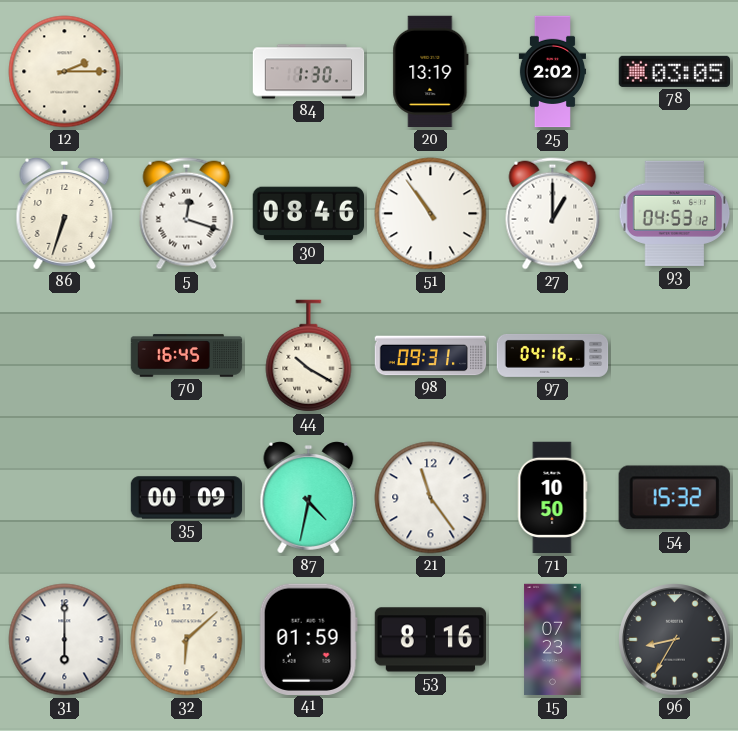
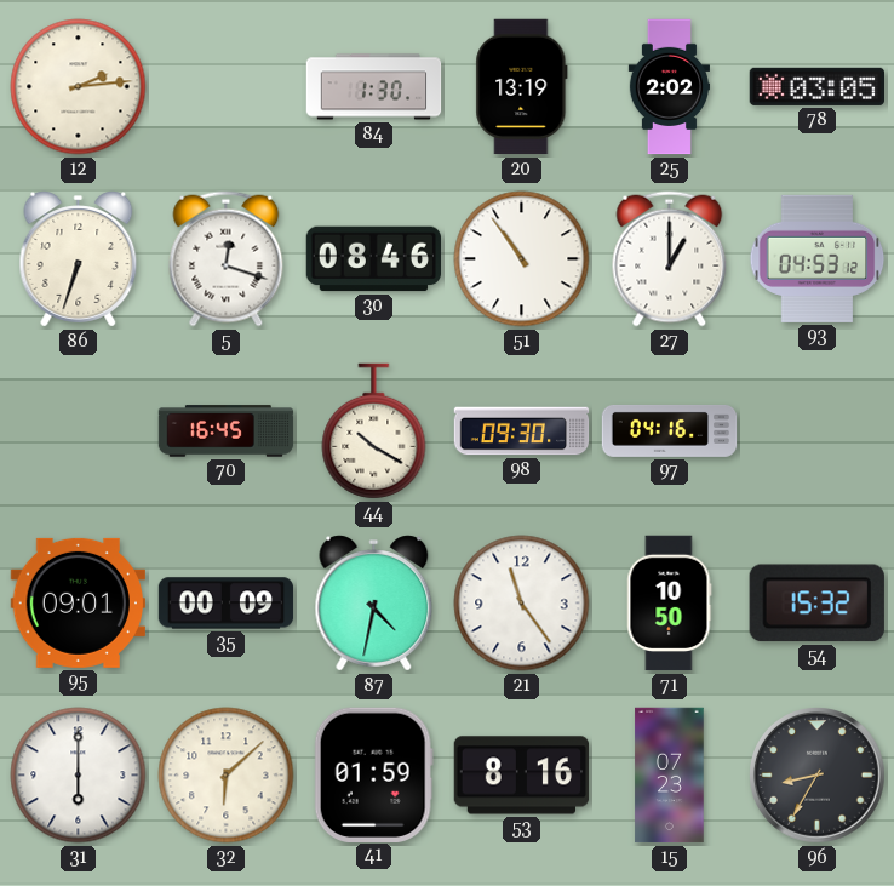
12: 2:15 -> 2:14
98: 09:31 -> 09:30
95: none -> 09:01
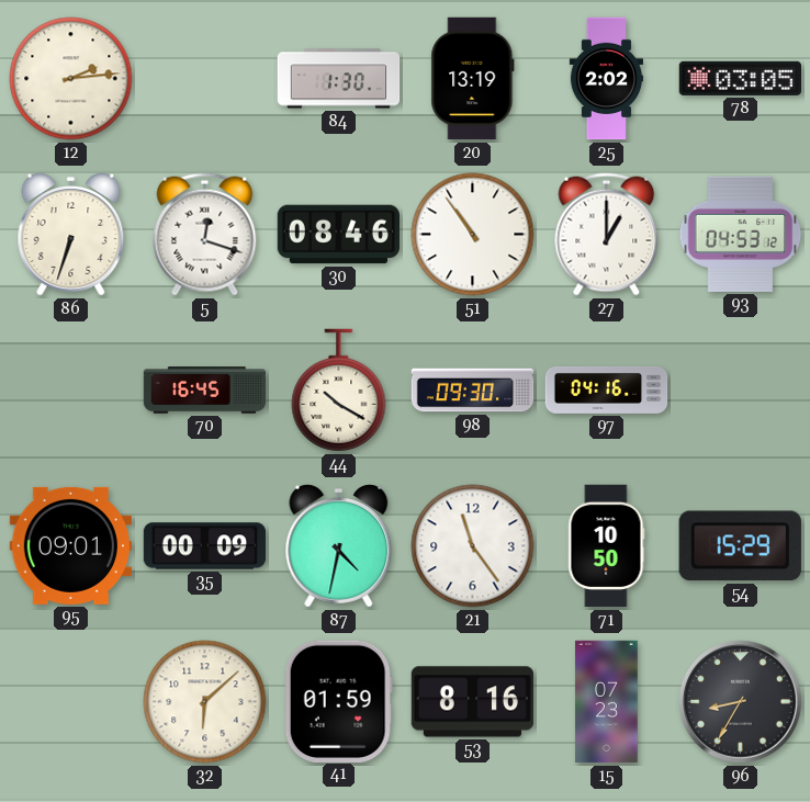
54: 15:32 -> 15:29
31: 6:00 -> none
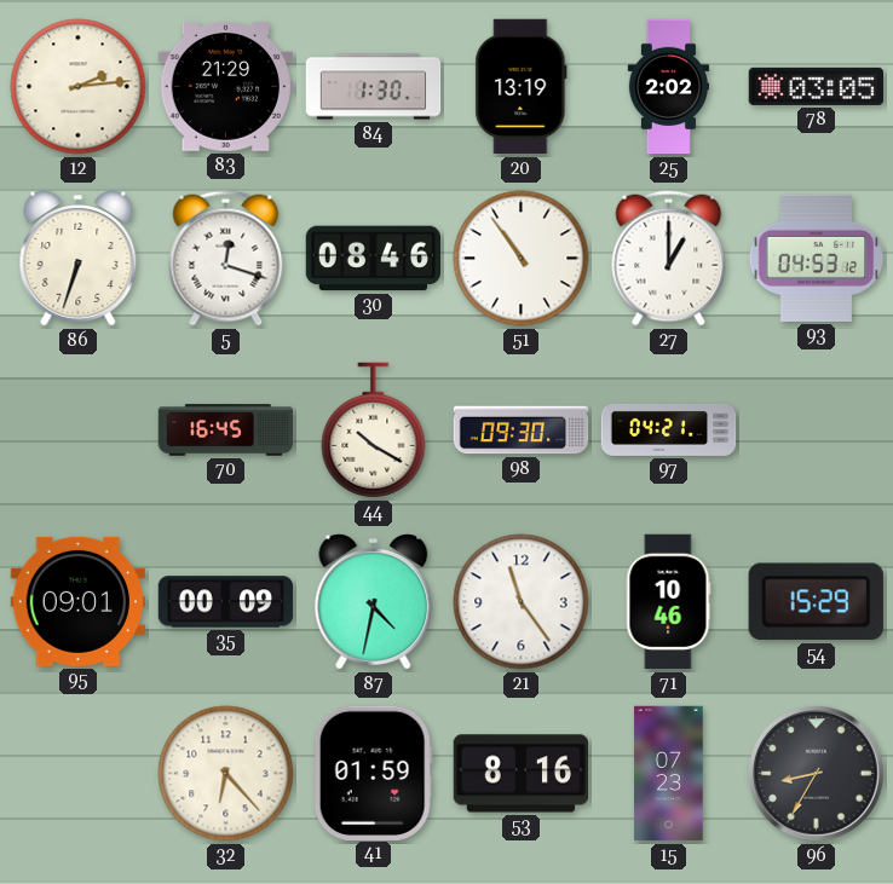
83: none -> 21:29
97: 04:16 -> 04:21
71: 10:50 -> 10:46
32: 6:08 -> 6:23
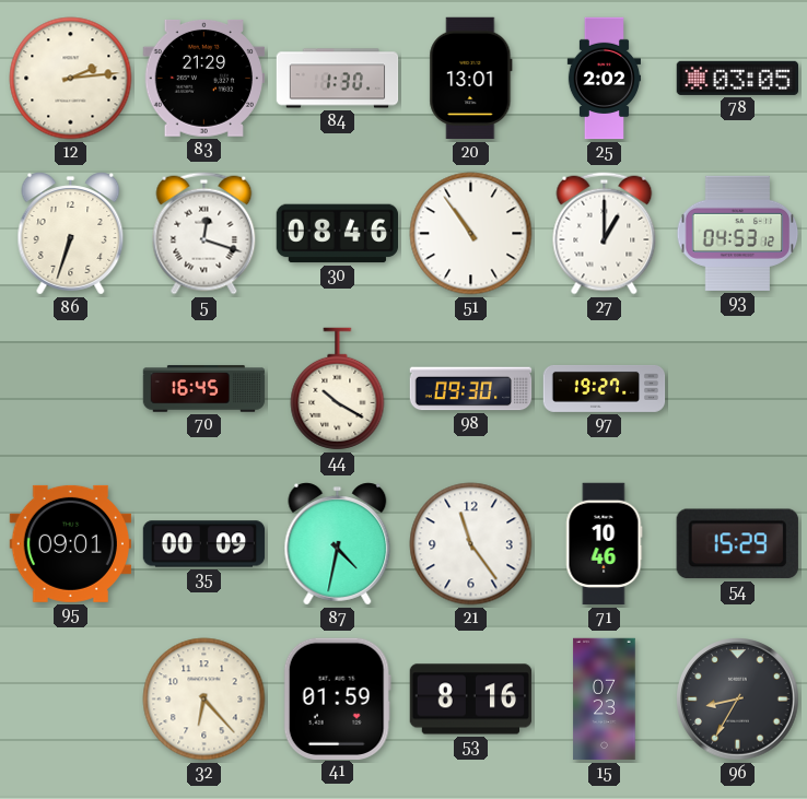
20: 13:19 -> 13:01
97: 04:21 -> 19:27
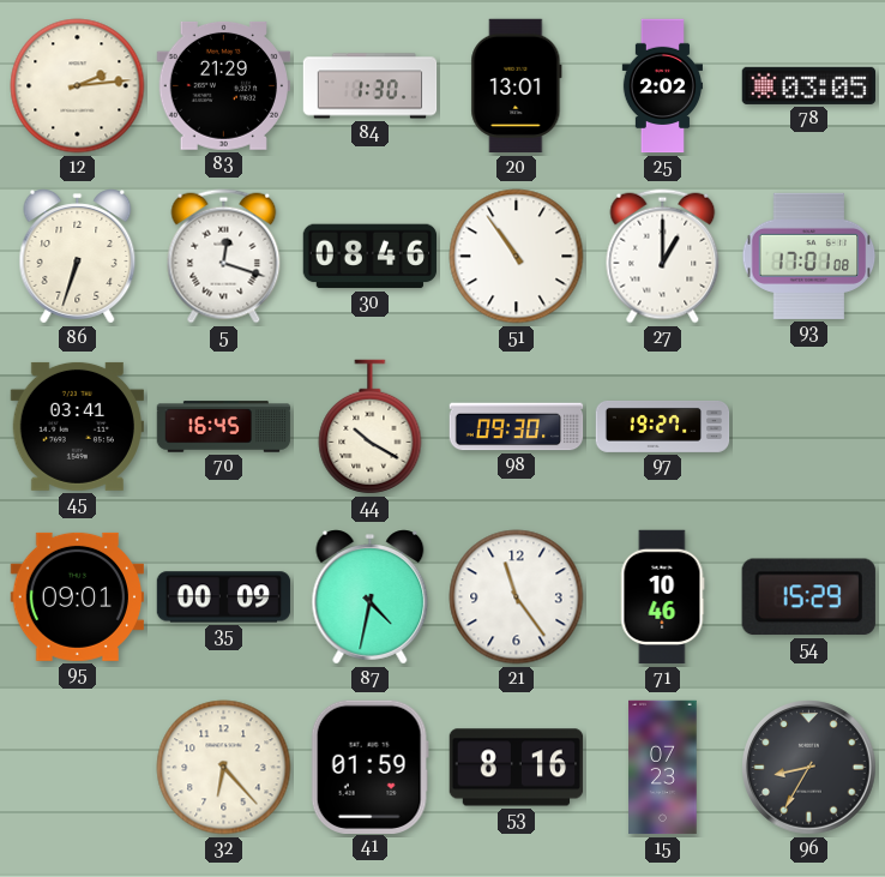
93: 04:53 -> 17:01
45: none -> 03:41
